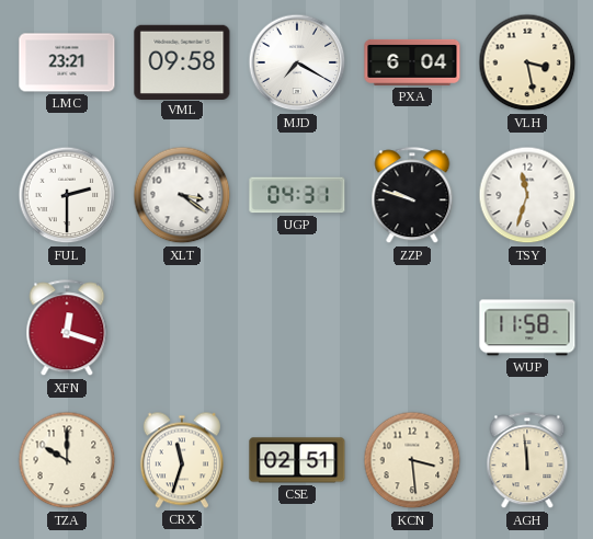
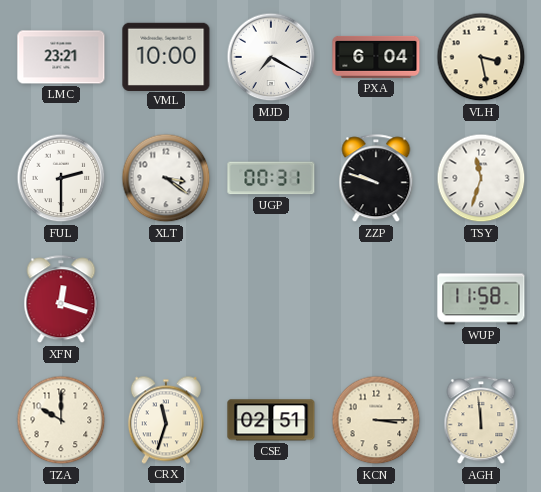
VML: 09:58 -> 10:00
UGP: 04:31 -> 00:31
KCN: 3:29 -> 3:15
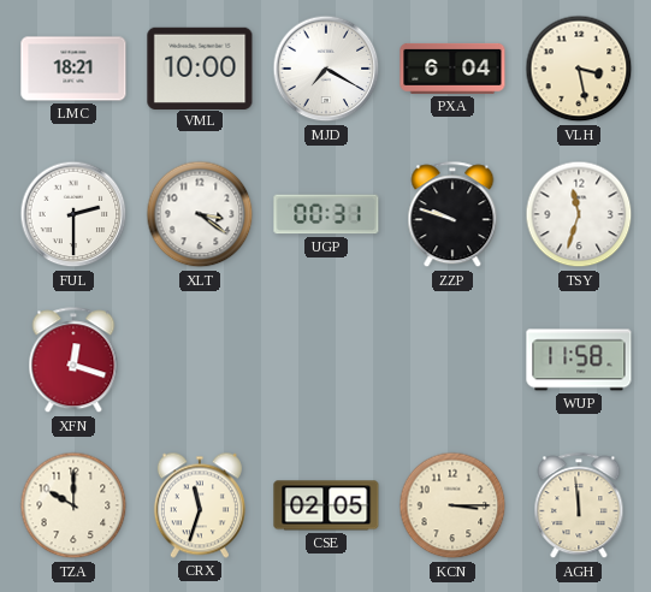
LMC: 23:21 -> 18:21
CSE: 02:51 -> 02:05
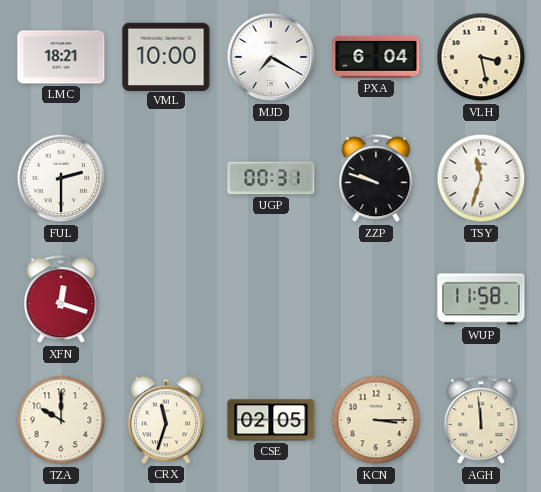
XLT: 3:21 -> none
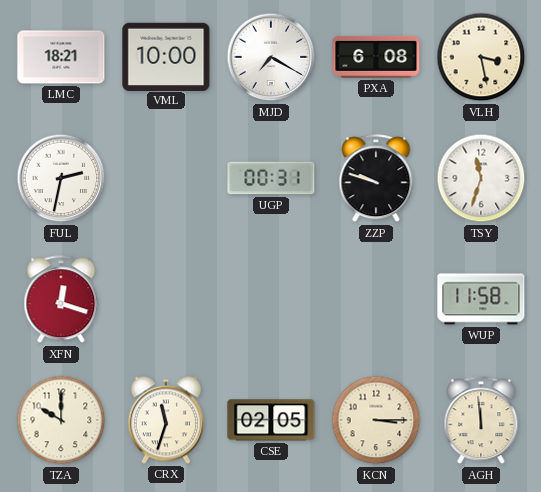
PXA: 6:04 -> 6:08
FUL: 2:30 -> 2:32
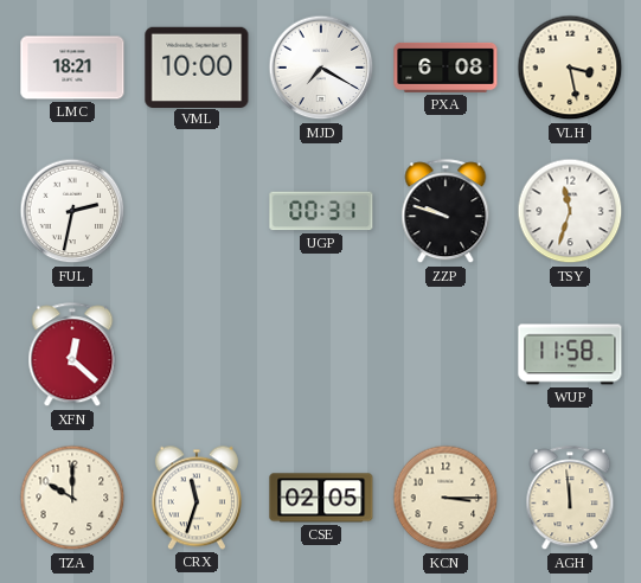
XFN: 12:18 -> 12:22
